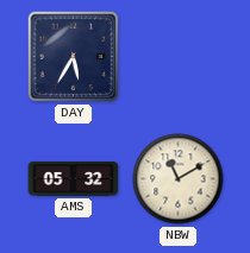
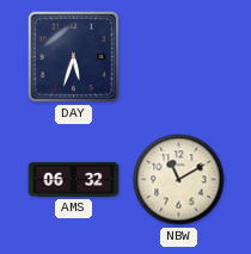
DAY: 5:35 -> 5:33
AMS: 05:32 -> 06:32
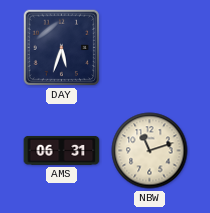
AMS: 06:32 -> 06:31
NBW: 11:10 -> 11:12
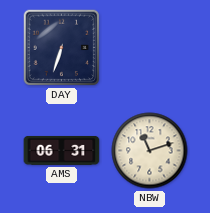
DAY: 5:33 -> 6:33
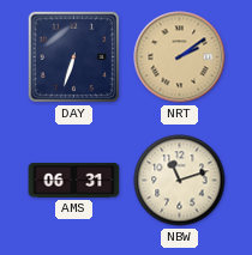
NRT: none -> 2:09
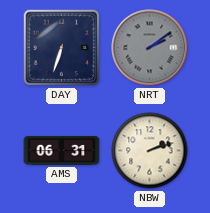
NRT dial: champagne -> grey
NBW: 11:12 -> 2:12
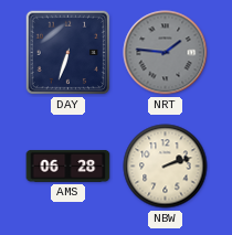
NRT: 2:09 -> 1:46
AMS: 06:31 -> 06:28
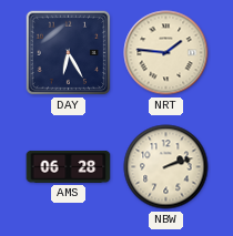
DAY: 6:33 -> 6:25
NRT dial: grey -> cream
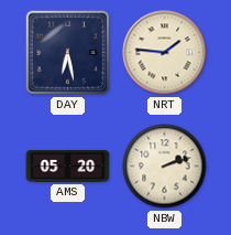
DAY: 6:25 -> 6:28
AMS: 06:28 -> 05:20
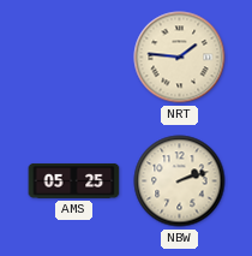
DAY: 6:28 -> none
AMS: 05:20 -> 05:25
